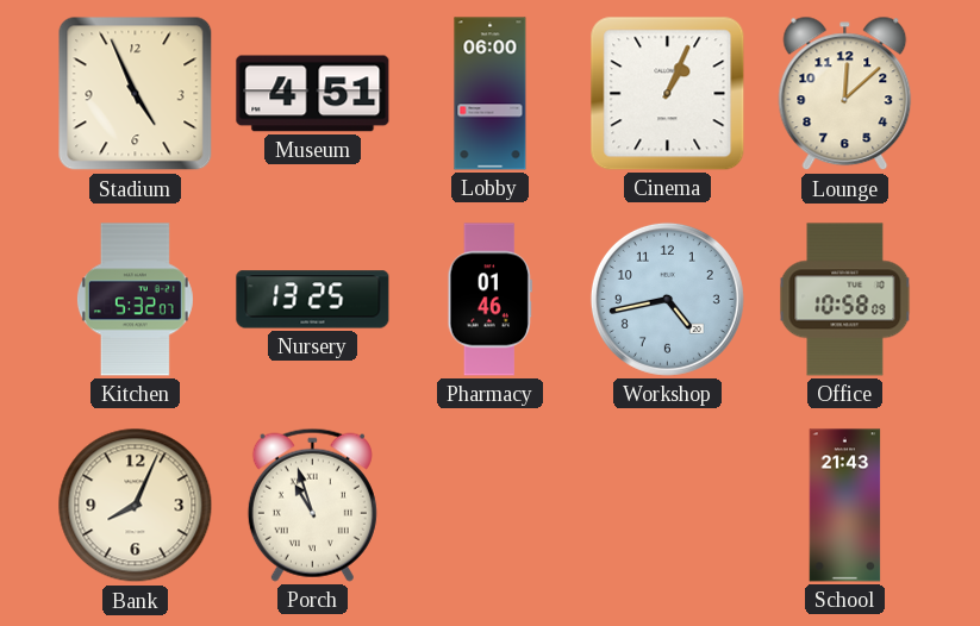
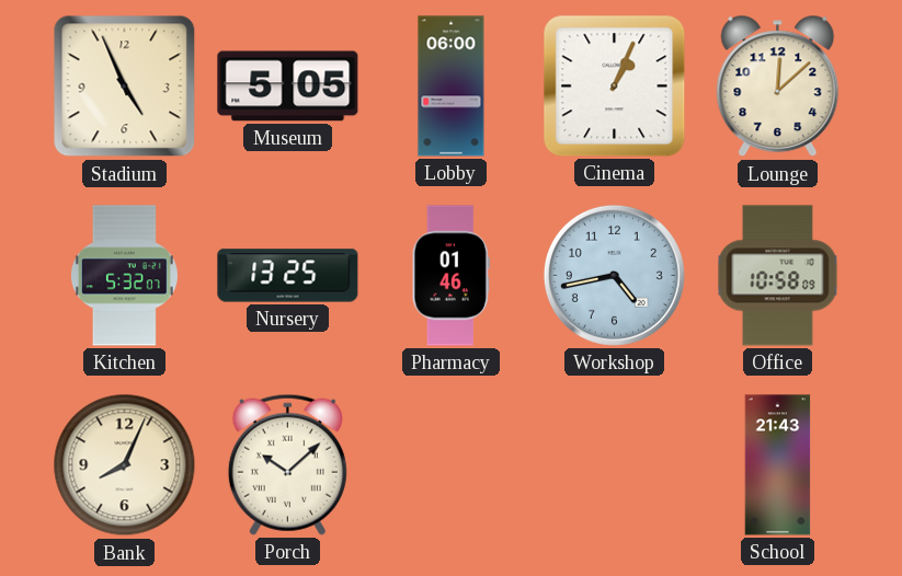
Museum: 4:51 -> 5:05
Porch: 10:57 -> 10:08
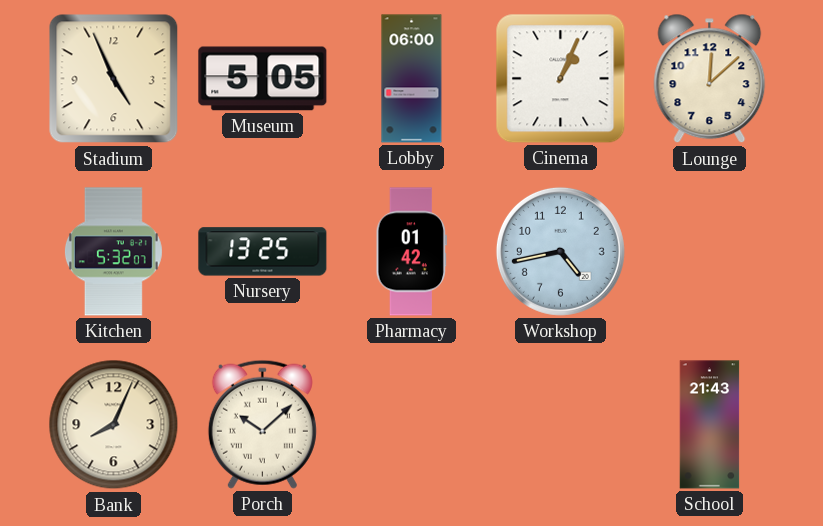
Pharmacy: 01:46 -> 01:42
Office: 10:58 -> none
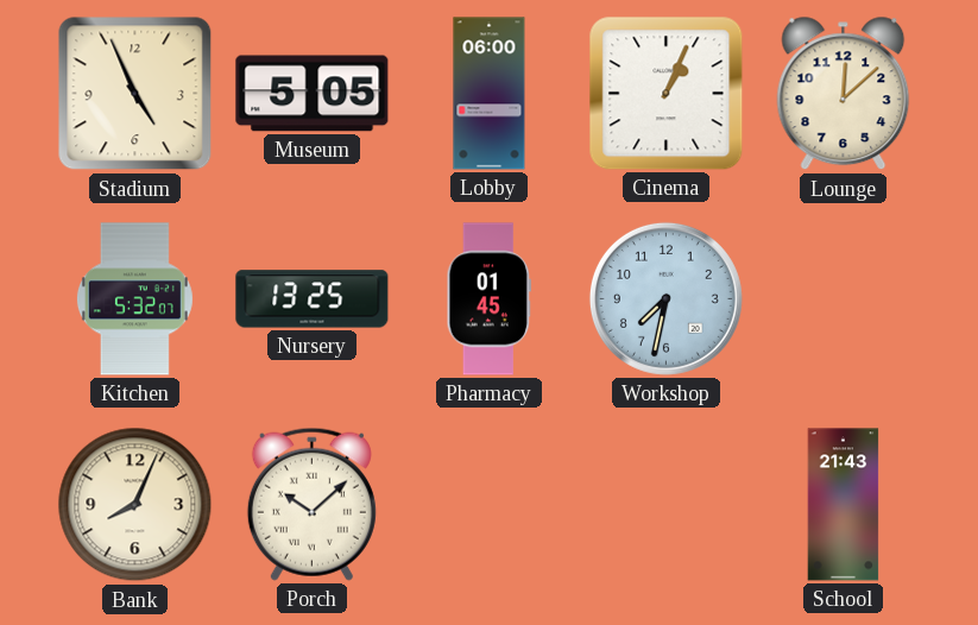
Pharmacy: 01:42 -> 01:45
Workshop: 4:43 -> 7:32
